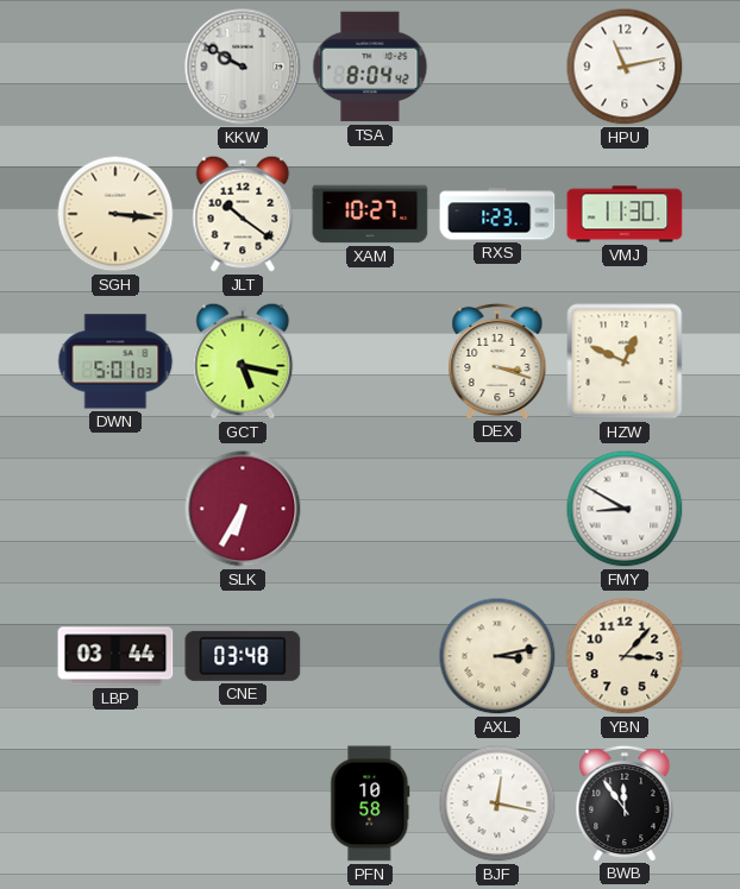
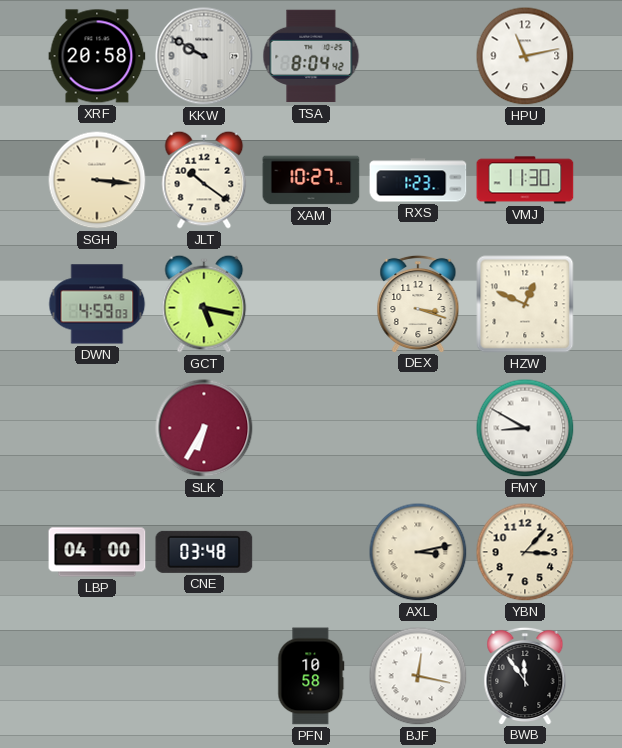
XRF: none -> 20:58
DWN: 5:01 -> 4:59
LBP: 03:44 -> 04:00
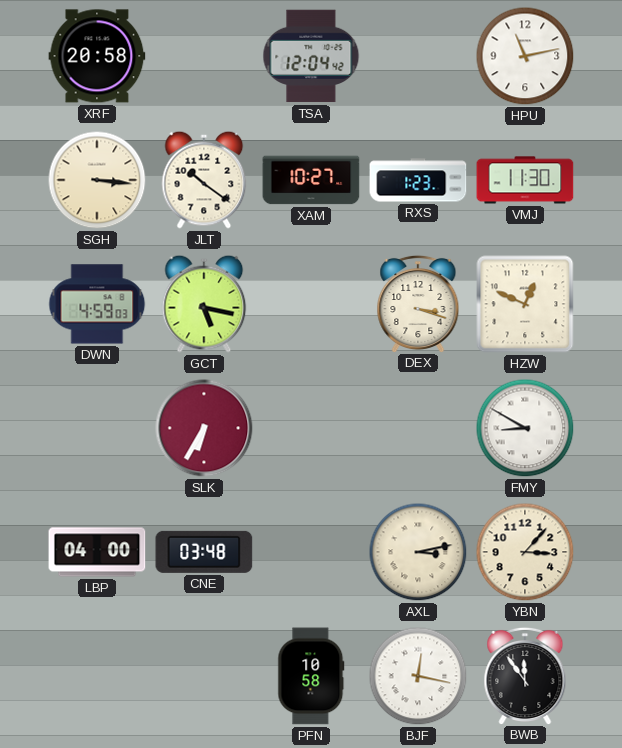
KKW: 9:50 -> none
TSA: 8:04 -> 12:04
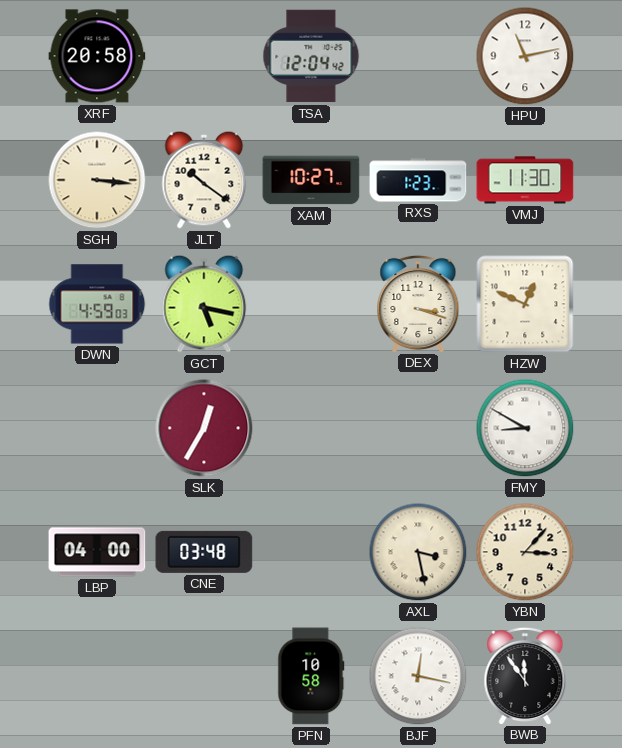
SLK: 6:35 -> 12:35
AXL: 3:13 -> 3:28
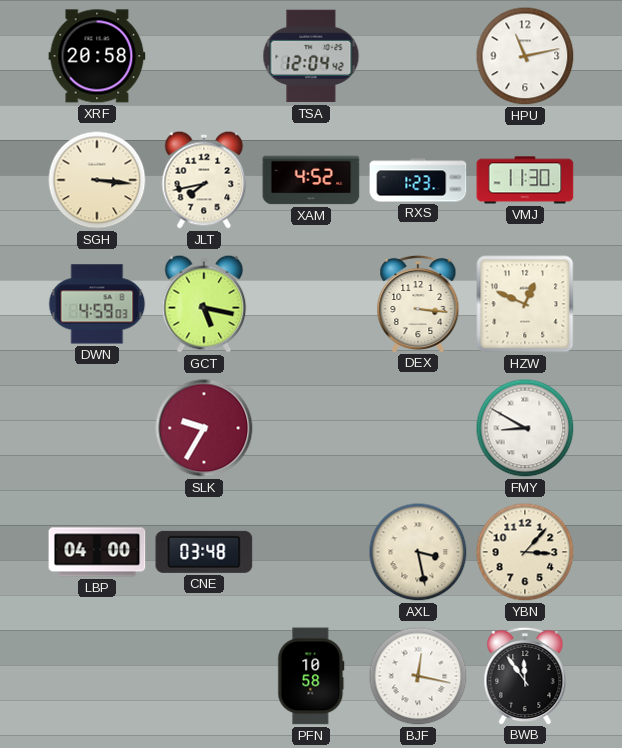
JLT: 10:21 -> 7:43
XAM: 10:27 -> 4:52
DEX: 3:18 -> 3:16
SLK: 12:35 -> 9:35
